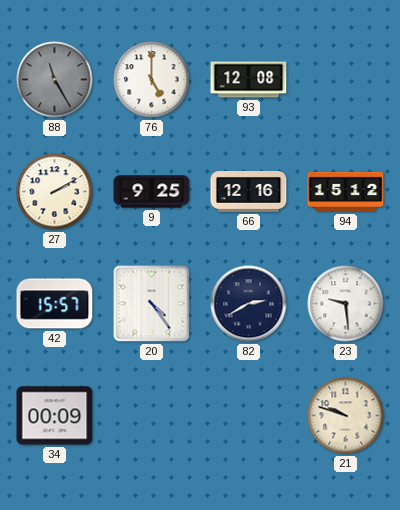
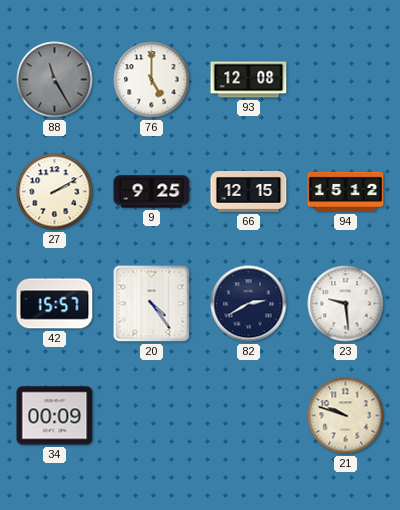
66: 12:16 -> 12:15
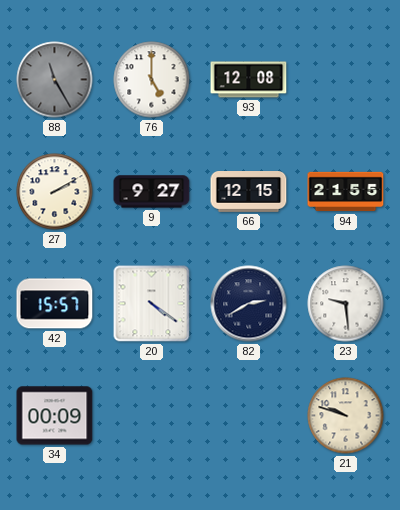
9: 9:25 -> 9:27
94: 15:12 -> 21:55
20: 4:24 -> 4:21
